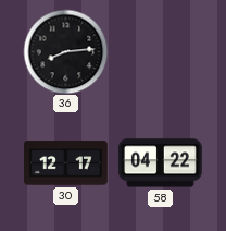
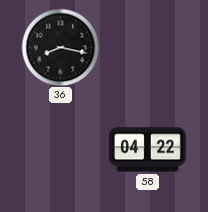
36: 8:14 -> 8:17
30: 12:17 -> none
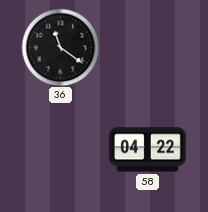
36: 8:17 -> 11:21
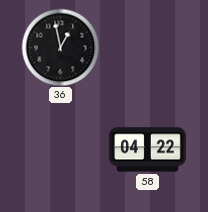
36: 11:21 -> 12:58
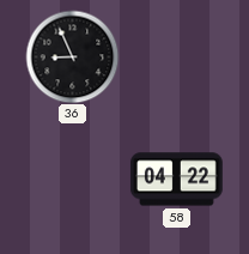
36: 12:58 -> 8:56
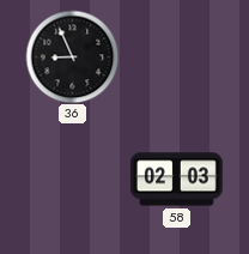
58: 04:22 -> 02:03
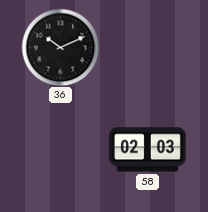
36: 8:56 -> 10:11
